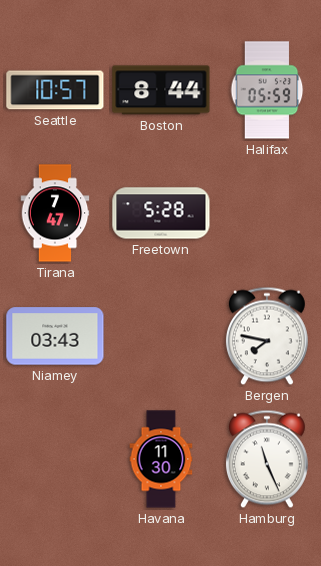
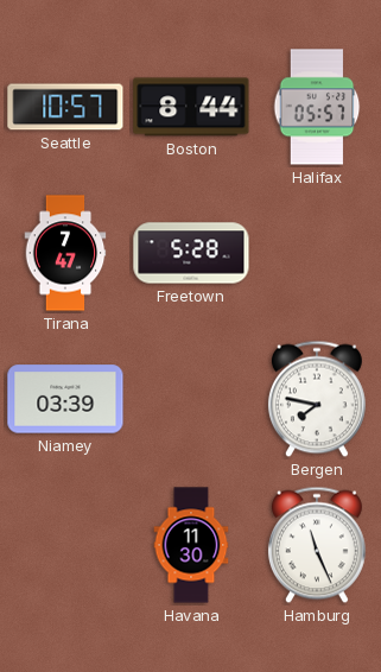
Halifax: 05:59 -> 05:57
Niamey: 03:43 -> 03:39
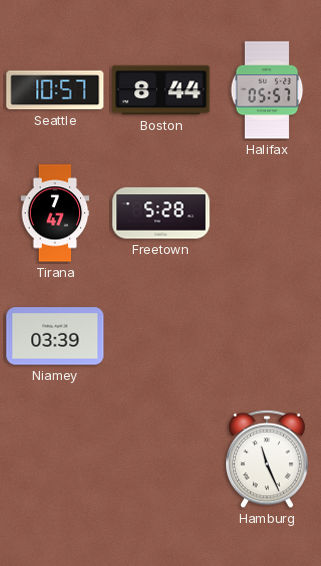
Bergen: 7:47 -> none
Havana: 11:30 -> none
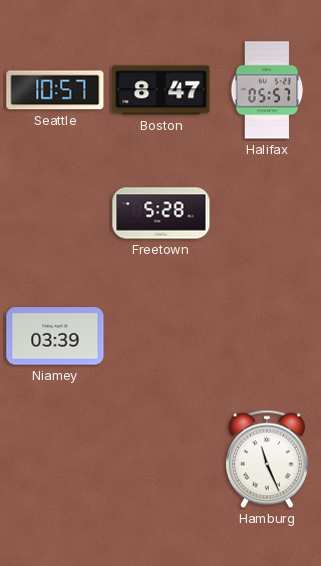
Boston: 8:44 -> 8:47
Tirana: 7:47 -> none
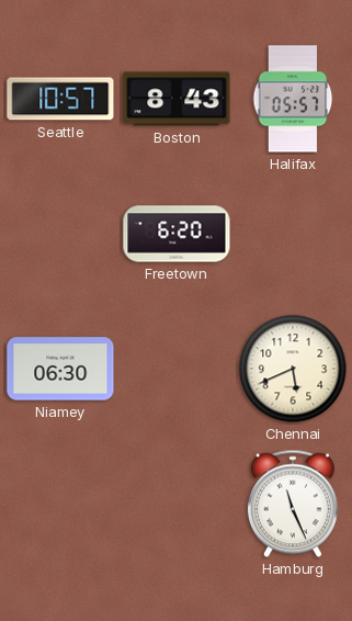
Boston: 8:47 -> 8:43
Freetown: 5:28 -> 6:20
Niamey: 03:39 -> 06:30
Chennai: none -> 5:41
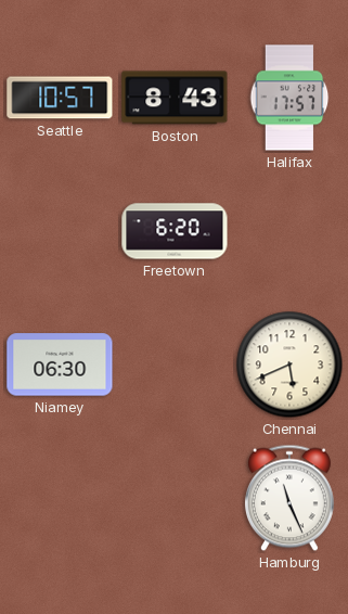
Halifax: 05:57 -> 17:57
